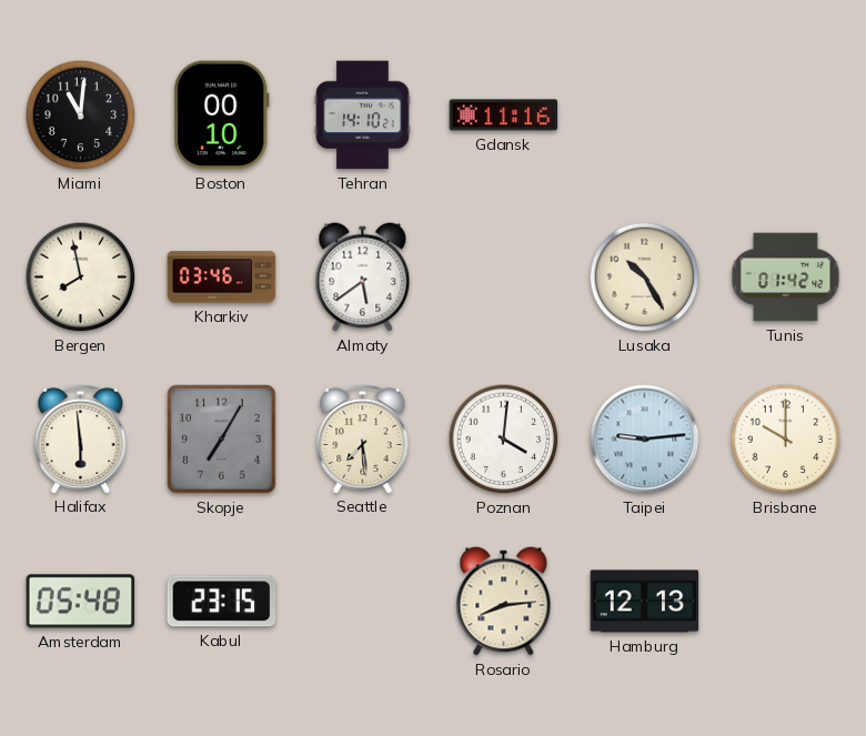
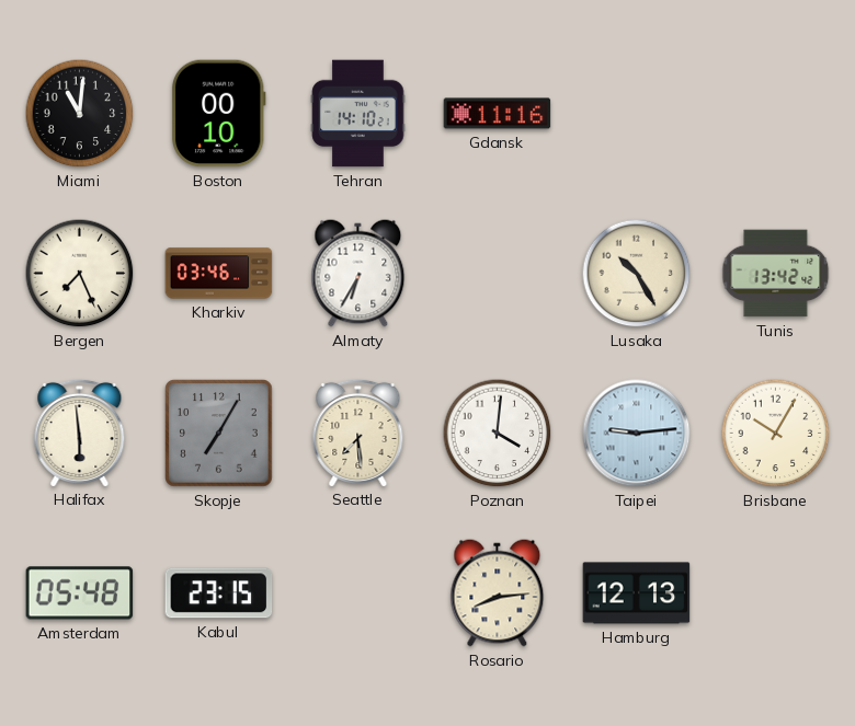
Bergen: 7:58 -> 7:26
Almaty: 5:39 -> 6:35
Tunis: 01:42 -> 13:42
Brisbane: 10:00 -> 10:05
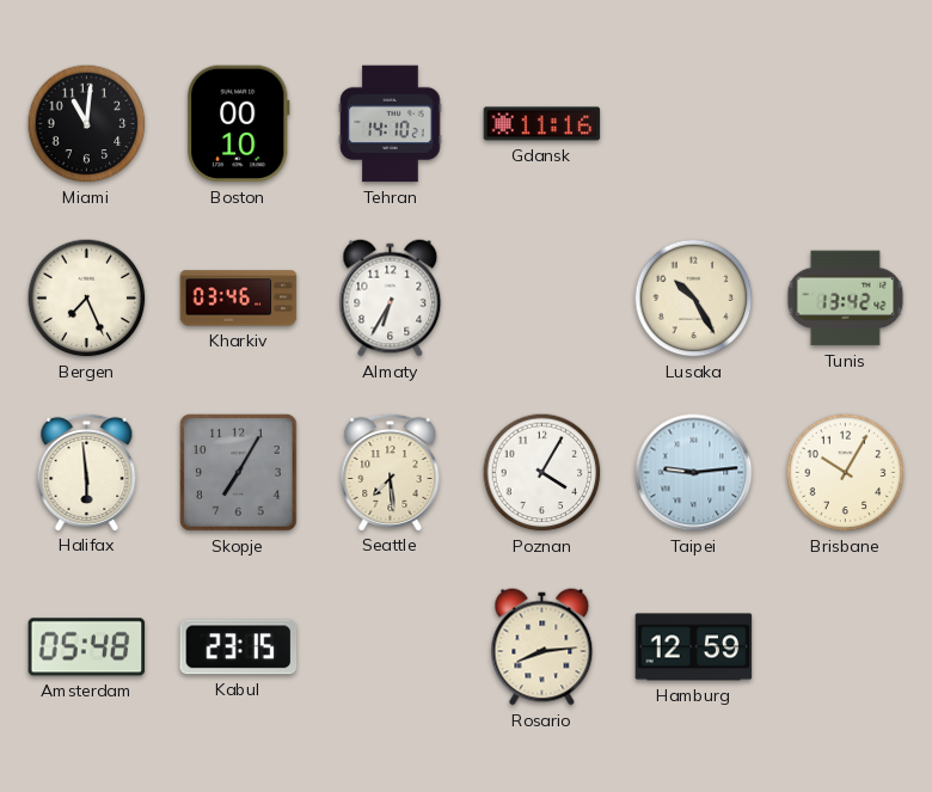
Poznan: 4:01 -> 4:05
Hamburg: 12:13 -> 12:59
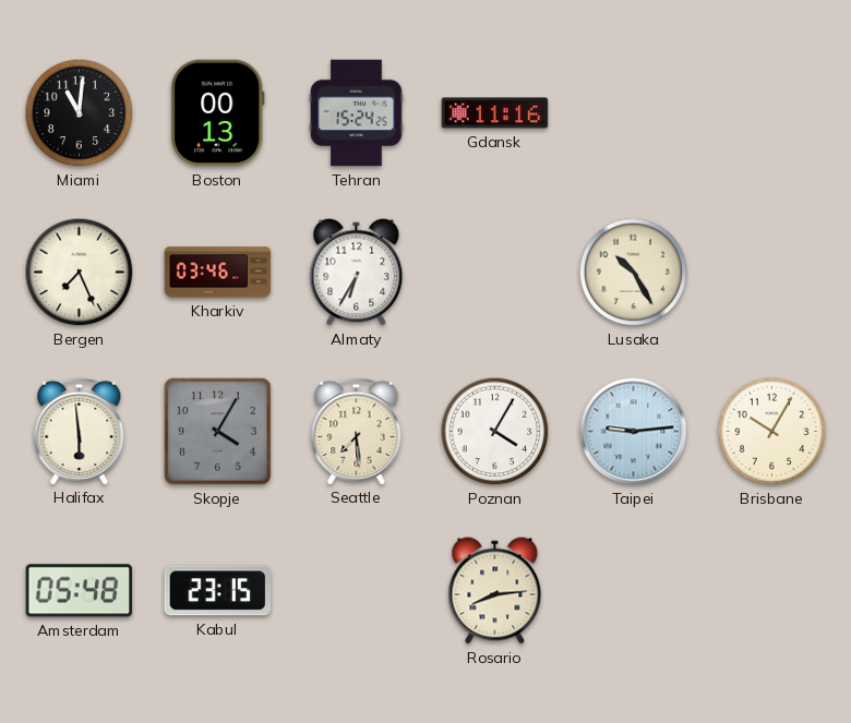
Boston: 00:10 -> 00:13
Tehran: 14:10 -> 15:24
Tunis: 13:42 -> none
Skopje: 7:05 -> 4:05
Hamburg: 12:59 -> none
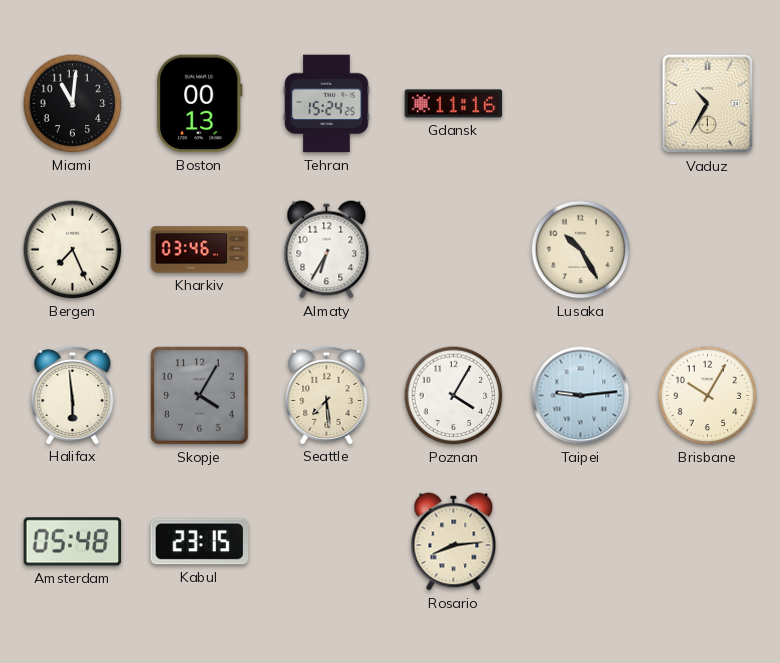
Vaduz: none -> 10:35
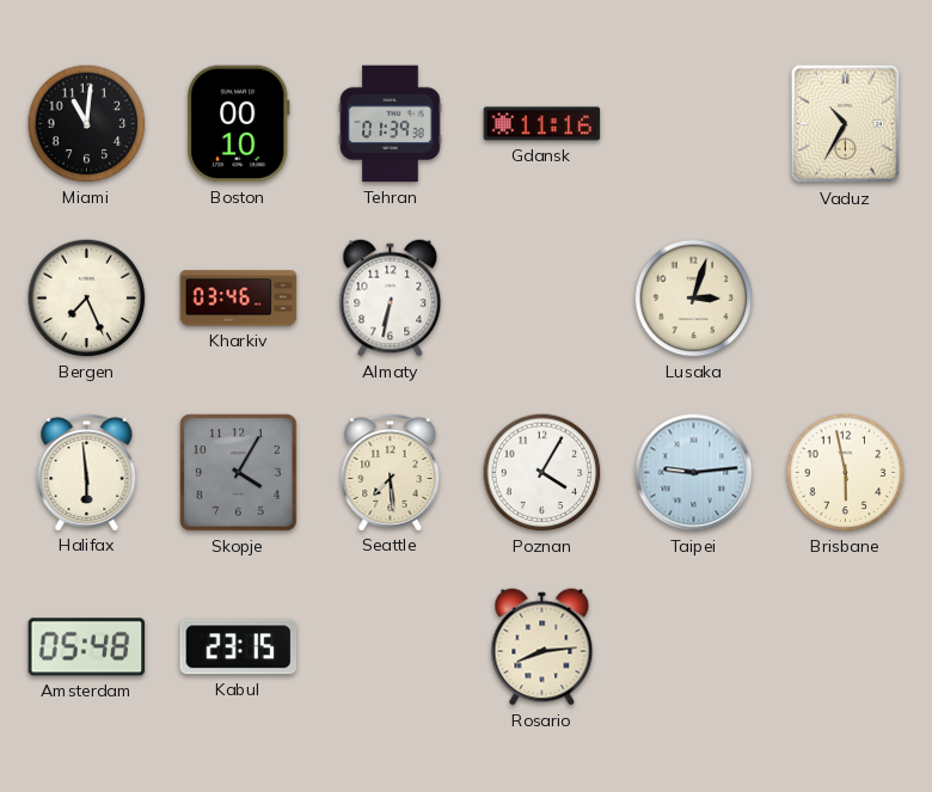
Boston: 00:13 -> 00:10
Tehran: 15:24 -> 01:39
Almaty: 6:35 -> 6:32
Lusaka: 10:25 -> 3:03
Brisbane: 10:05 -> 5:58
